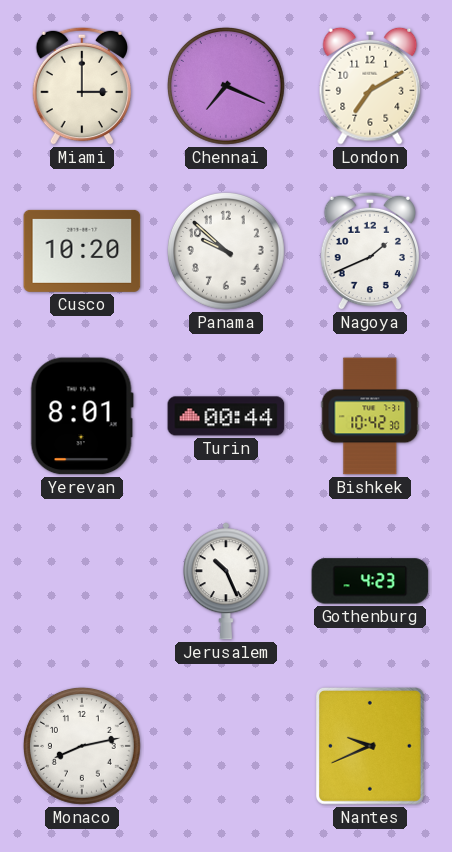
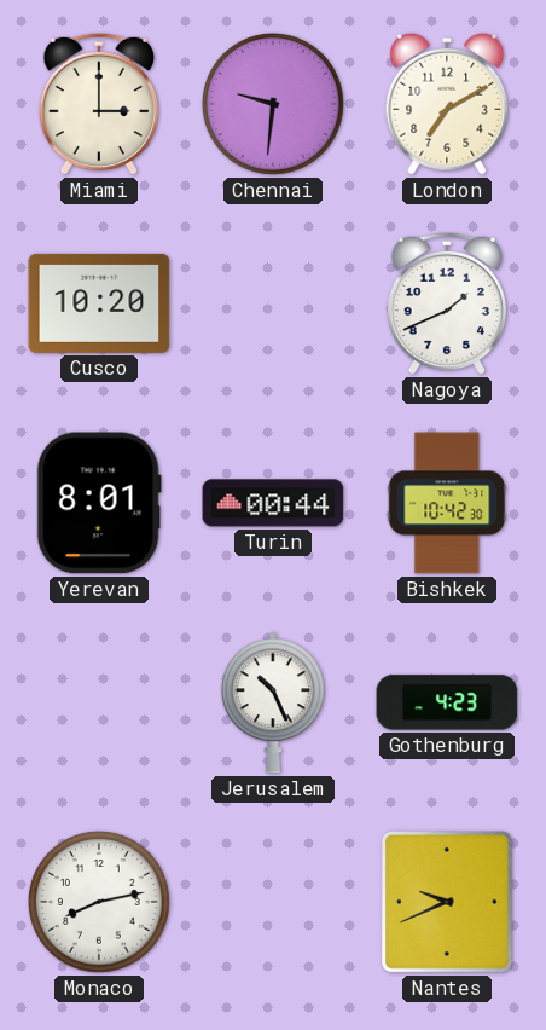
Chennai: 7:19 -> 9:31
Panama: 9:52 -> none
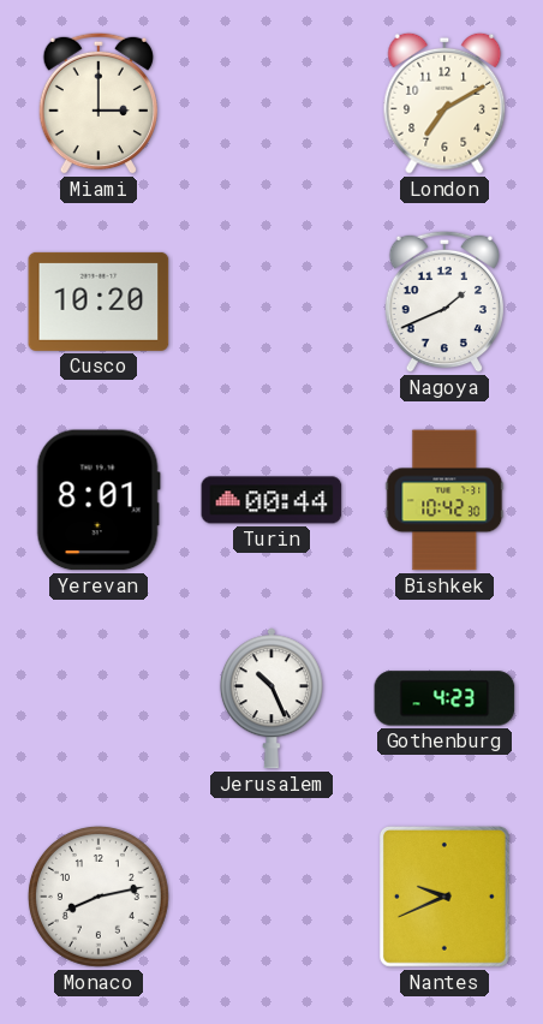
Chennai: 9:31 -> none
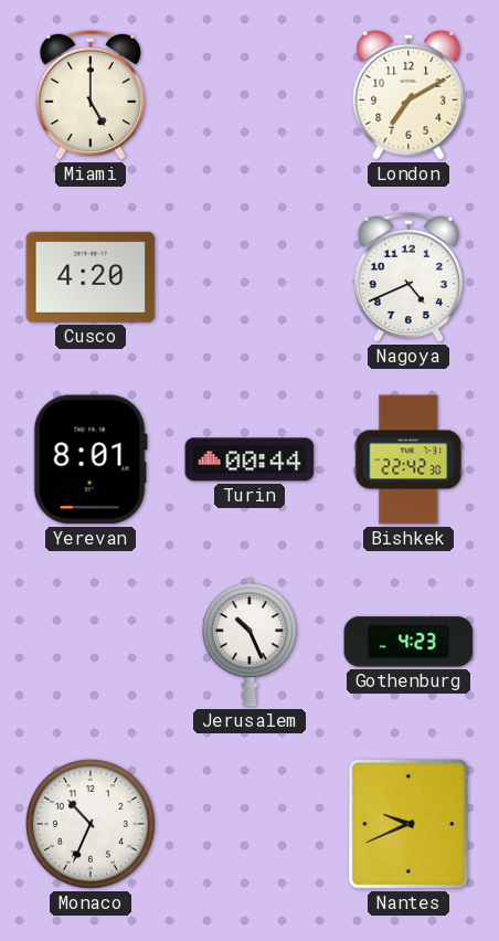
Miami: 3:00 -> 5:00
Cusco: 10:20 -> 4:20
Nagoya: 1:41 -> 4:41
Bishkek: 10:42 -> 22:42
Monaco: 8:13 -> 10:34
